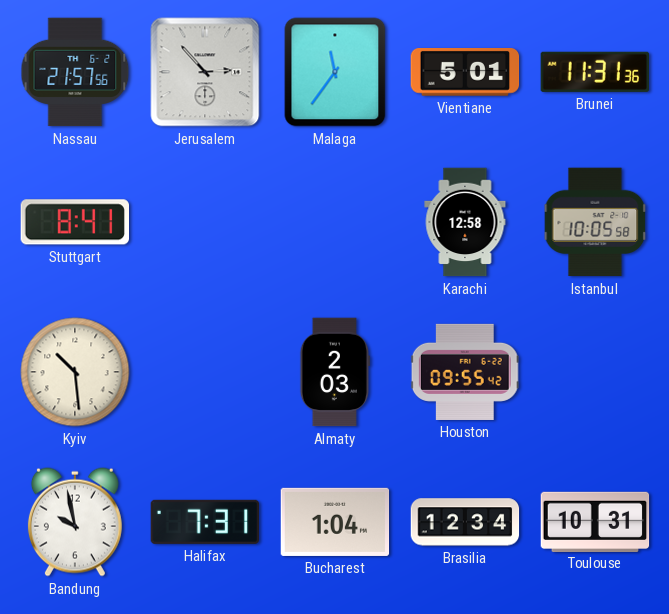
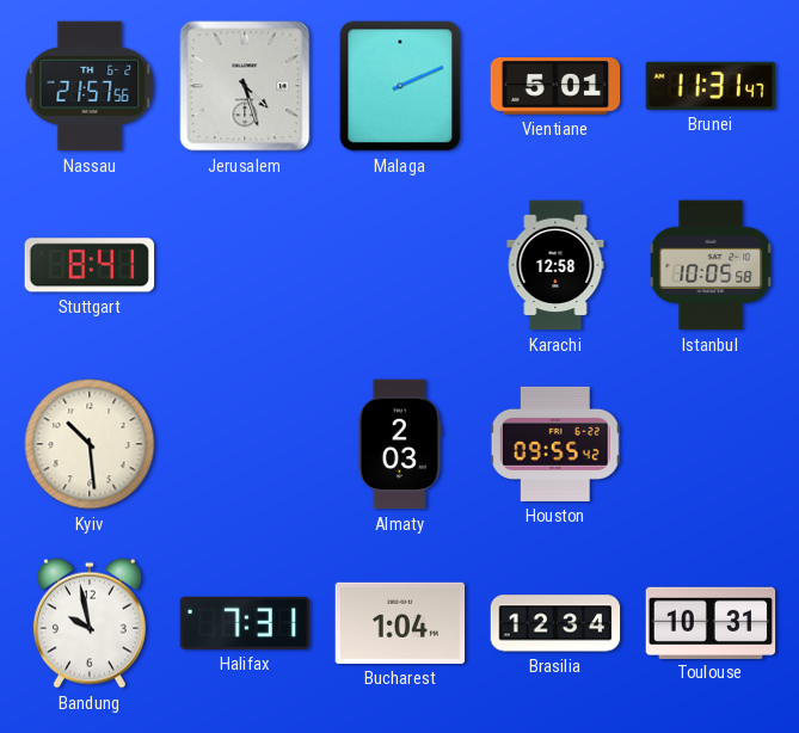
Jerusalem: 2:53 -> 4:27
Malaga: 11:36 -> 2:11
Brunei: 11:31:36 -> 11:31:47
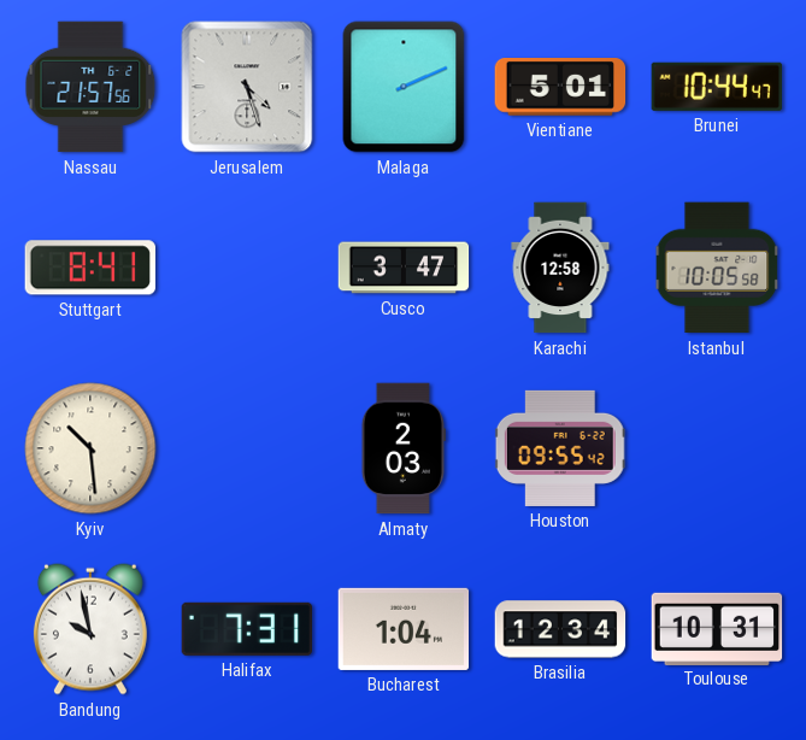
Brunei: 11:31 -> 10:44
Cusco: none -> 3:47
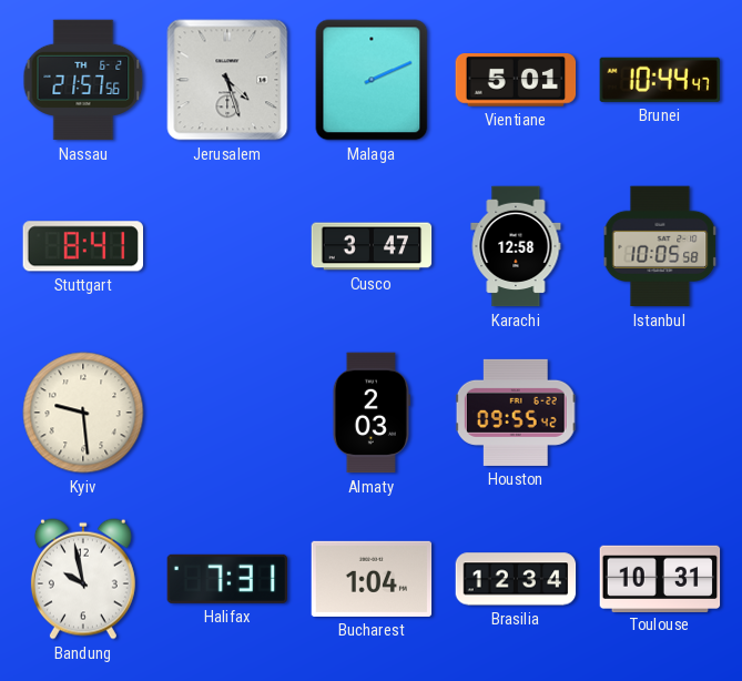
Kyiv: 10:29 -> 9:29
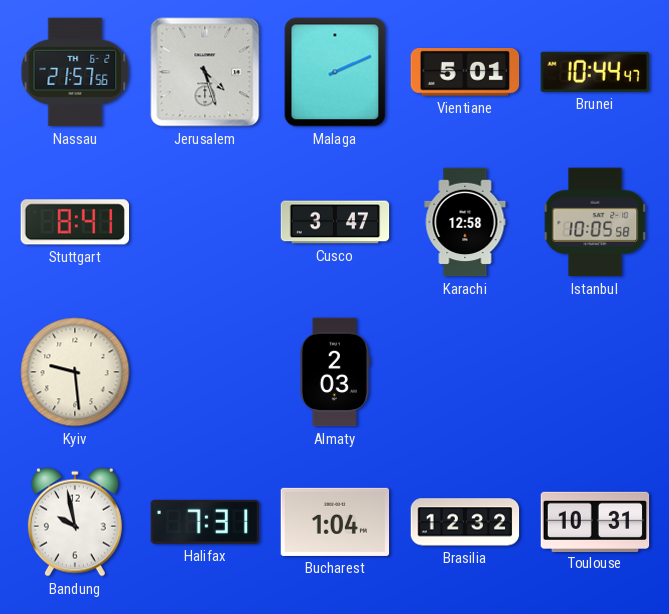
Houston: 09:55 -> none
Brasilia: 12:34 -> 12:32
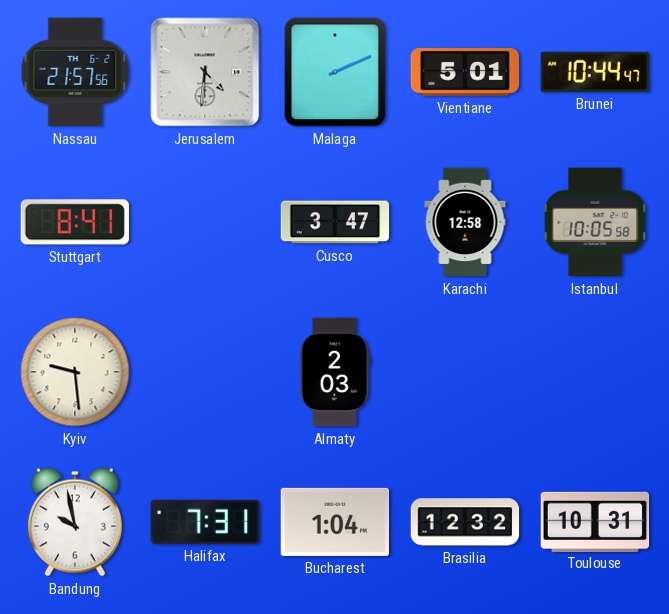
Jerusalem: 4:27 -> 4:31
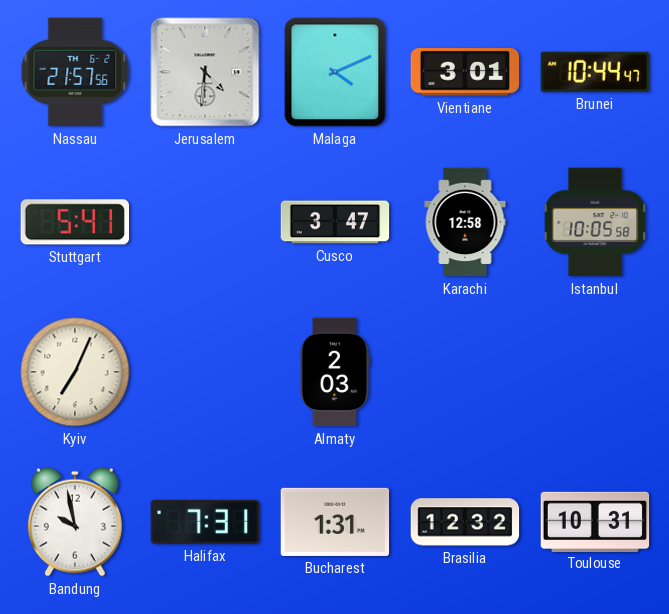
Malaga: 2:11 -> 4:11
Vientiane: 5:01 -> 3:01
Stuttgart: 8:41 -> 5:41
Kyiv: 9:29 -> 7:04
Bucharest: 1:04 -> 1:31
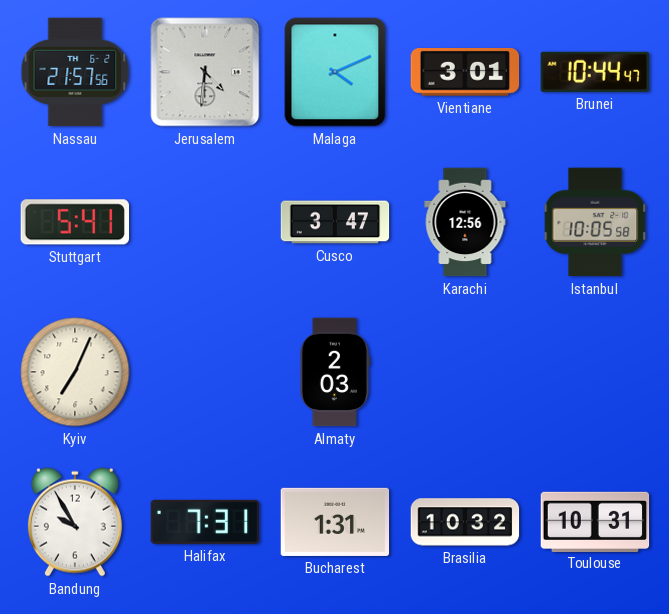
Karachi: 12:58 -> 12:56
Bandung: 9:58 -> 9:55
Brasilia: 12:32 -> 10:32
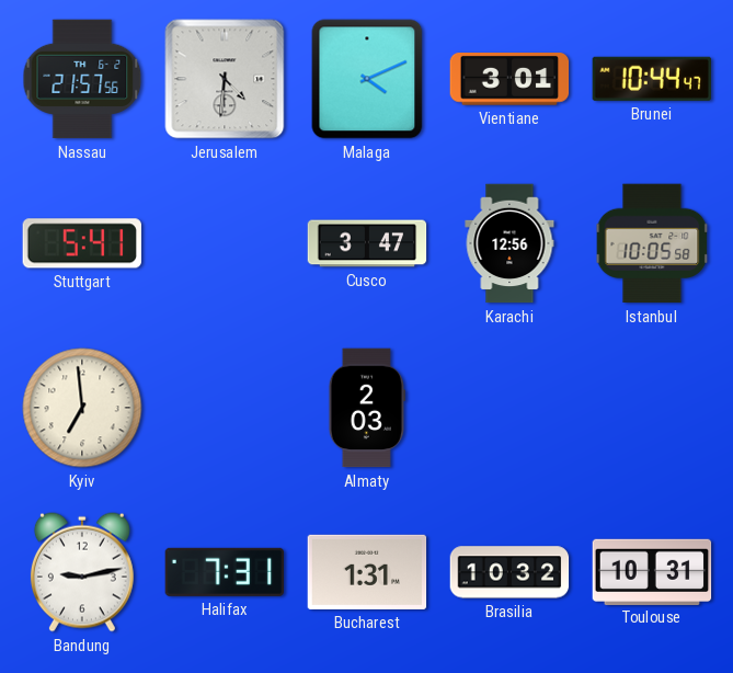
Kyiv: 7:04 -> 6:59
Bandung: 9:55 -> 9:13
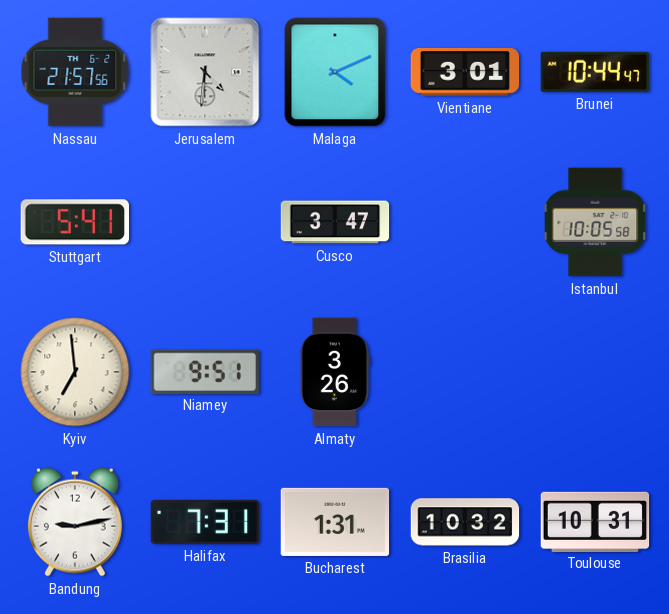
Karachi: 12:56 -> none
Niamey: none -> 9:51
Almaty: 2:03 -> 3:26
